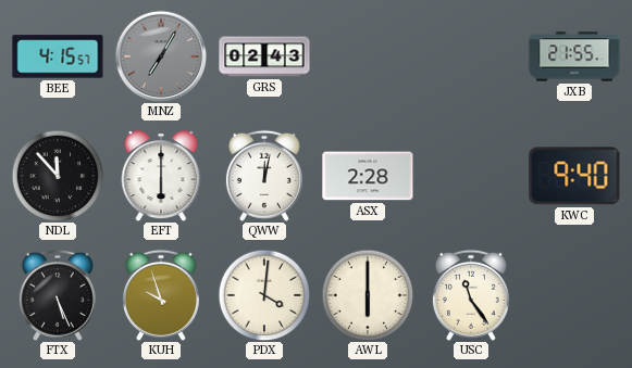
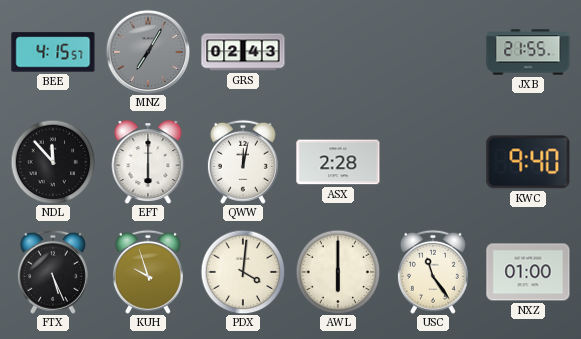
NXZ: none -> 01:00
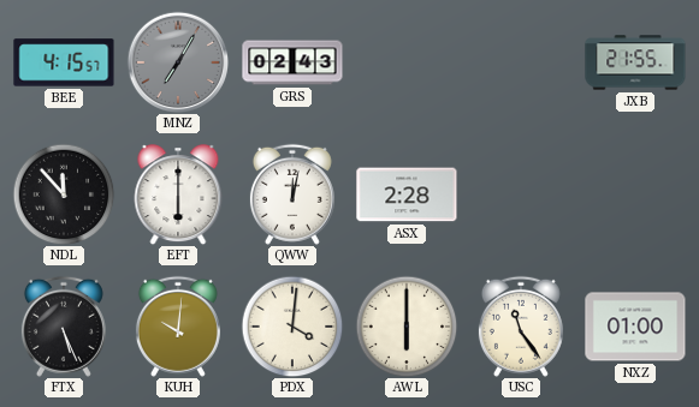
KWC: 9:40 -> none
KUH: 9:57 -> 10:01
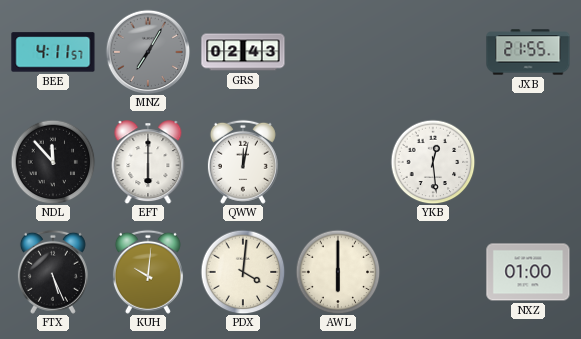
BEE: 4:15 -> 4:11
ASX: 2:28 -> none
YKB: none -> 12:29
USC: 11:24 -> none
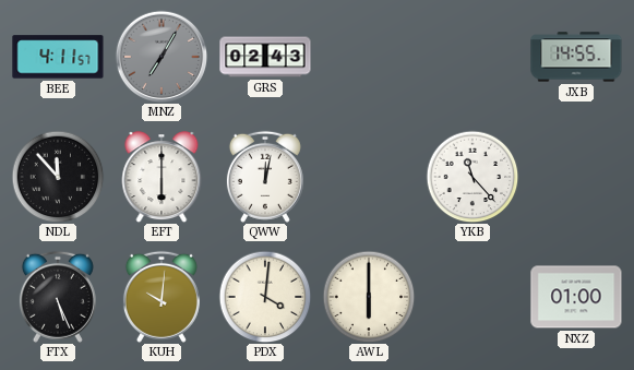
JXB: 21:55 -> 14:55
YKB: 12:29 -> 11:23
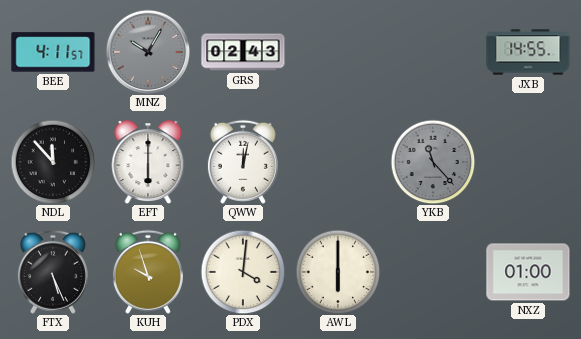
MNZ: 7:05 -> 10:05
YKB dial: white -> grey
KUH: 10:01 -> 9:57
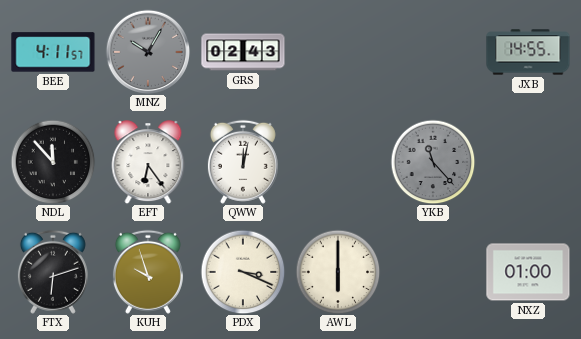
EFT: 6:00 -> 6:24
FTX: 5:26 -> 6:12
PDX: 4:01 -> 3:19
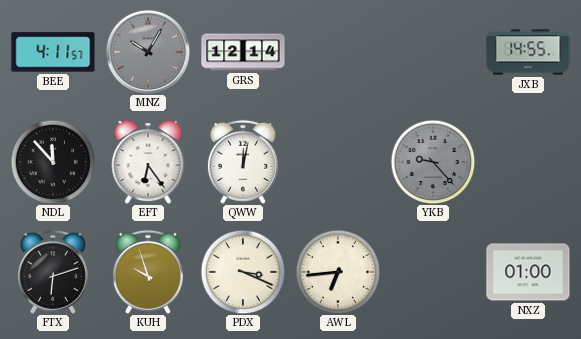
GRS: 02:43 -> 12:14
YKB: 11:23 -> 9:23
AWL: 6:00 -> 6:44
